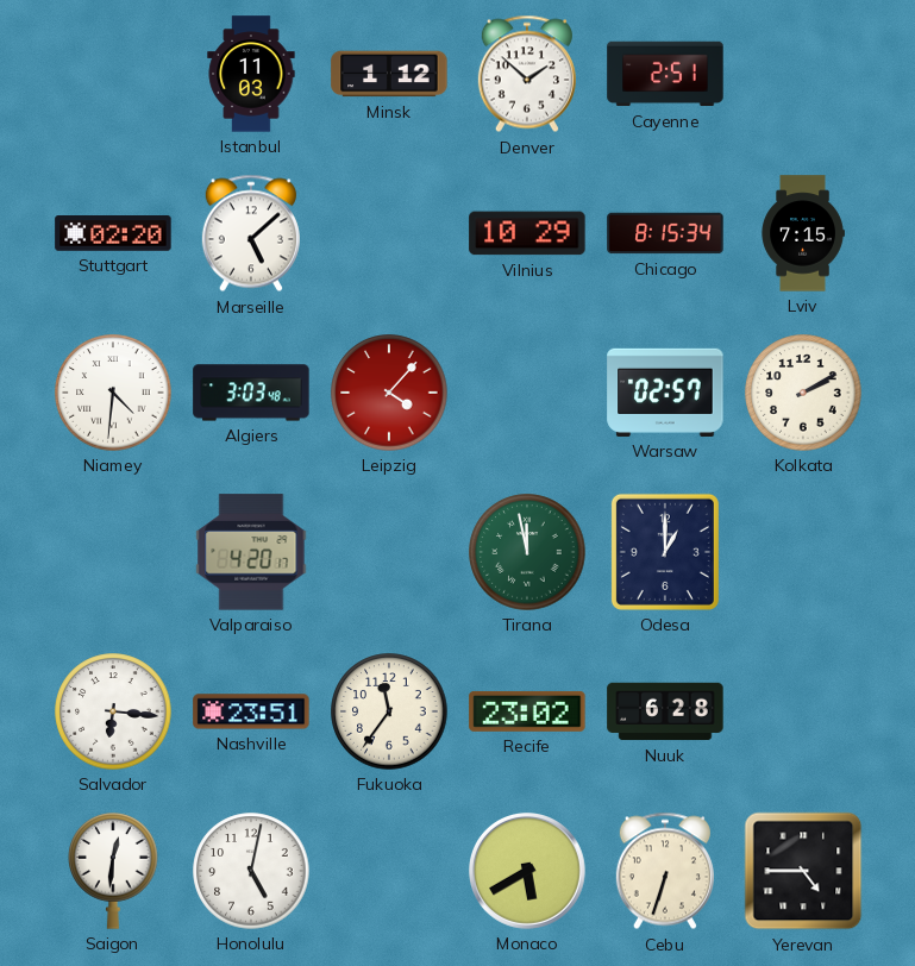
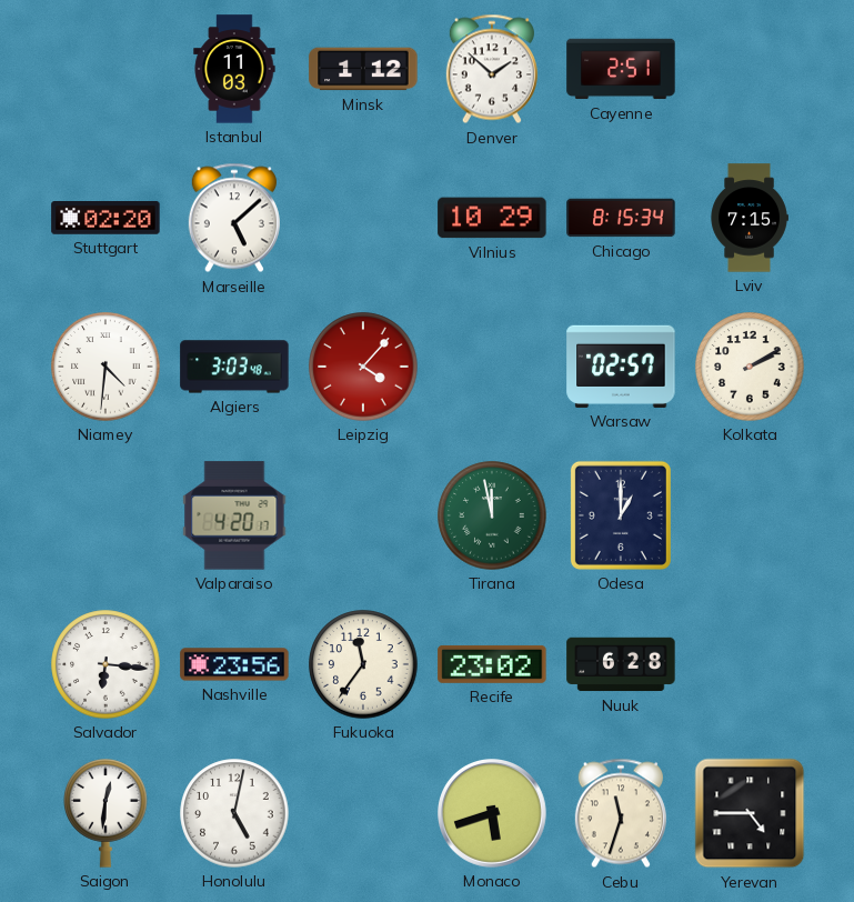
Nashville: 23:51 -> 23:56
Monaco: 5:40 -> 5:42
Cebu: 6:33 -> 11:33
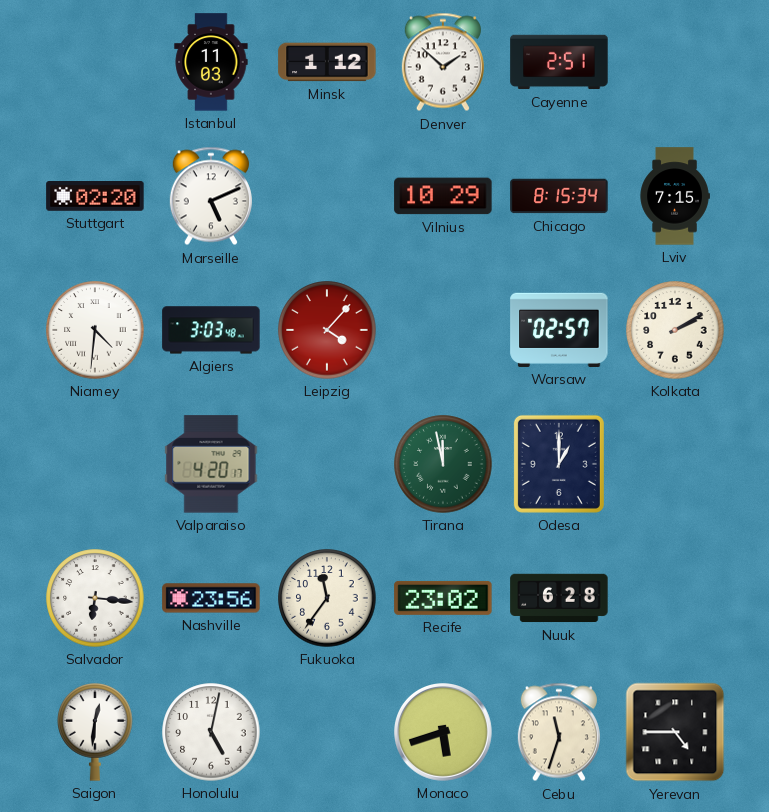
Marseille: 5:08 -> 5:11
